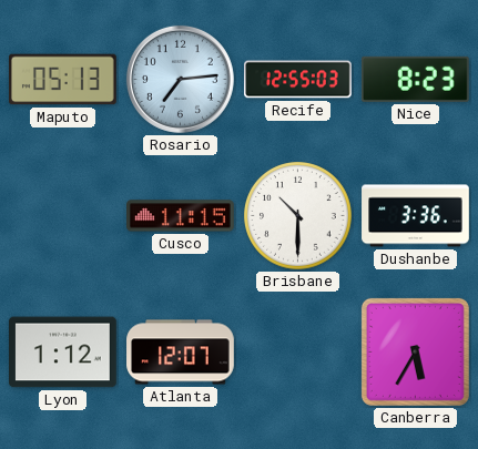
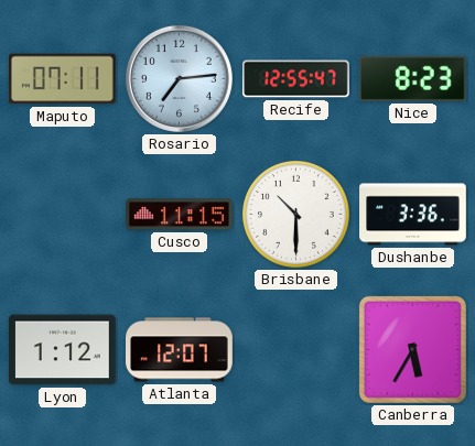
Maputo: 05:13 -> 07:11
Recife: 12:55:03 -> 12:55:47
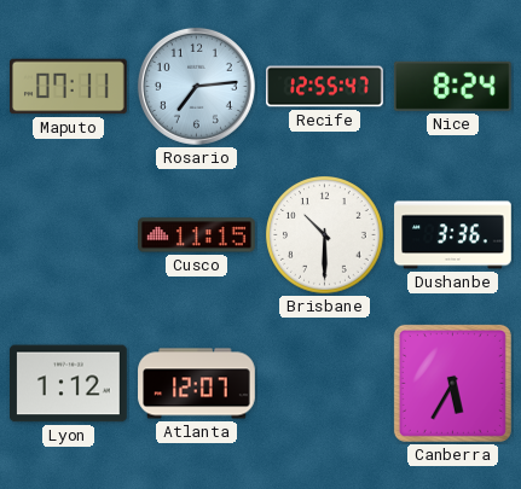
Nice: 8:23 -> 8:24
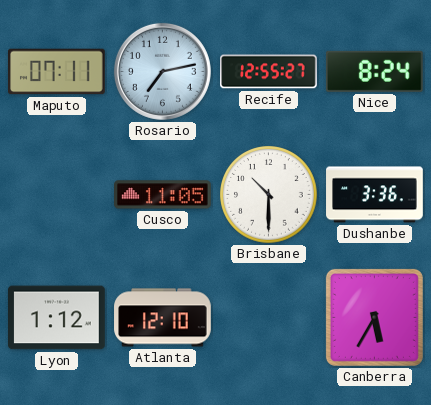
Rosario: 7:14 -> 7:13
Recife: 12:55:47 -> 12:55:27
Cusco: 11:15 -> 11:05
Atlanta: 12:07 -> 12:10
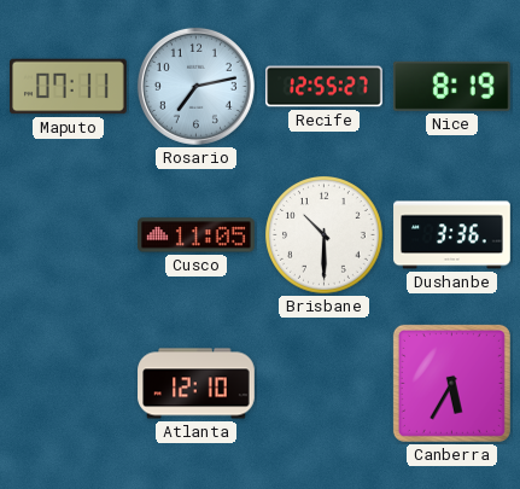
Nice: 8:24 -> 8:19
Lyon: 1:12 -> none
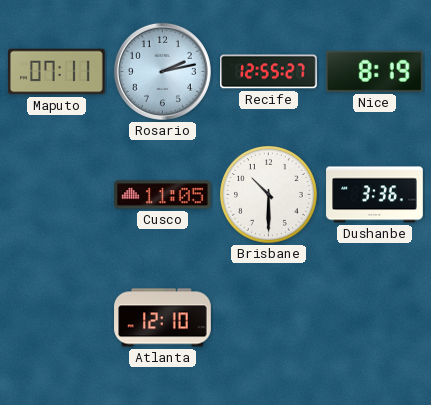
Rosario: 7:13 -> 2:13
Canberra: 5:35 -> none
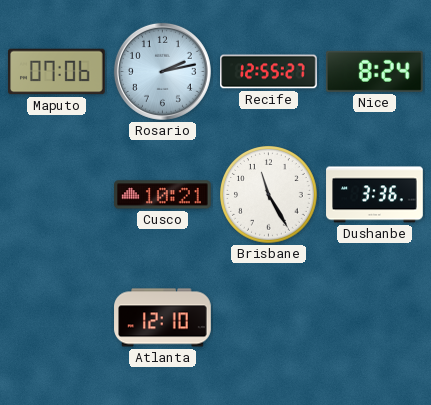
Maputo: 07:11 -> 07:06
Nice: 8:19 -> 8:24
Cusco: 11:05 -> 10:21
Brisbane: 10:30 -> 11:25
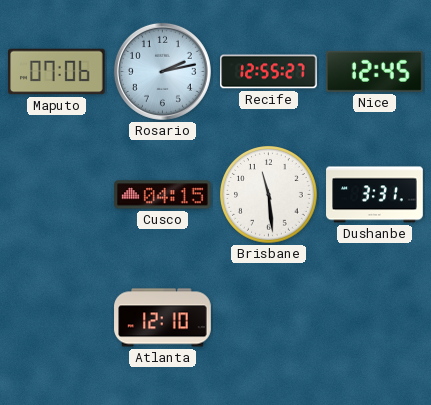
Nice: 8:24 -> 12:45
Cusco: 10:21 -> 04:15
Brisbane: 11:25 -> 11:29
Dushanbe: 3:36 -> 3:31
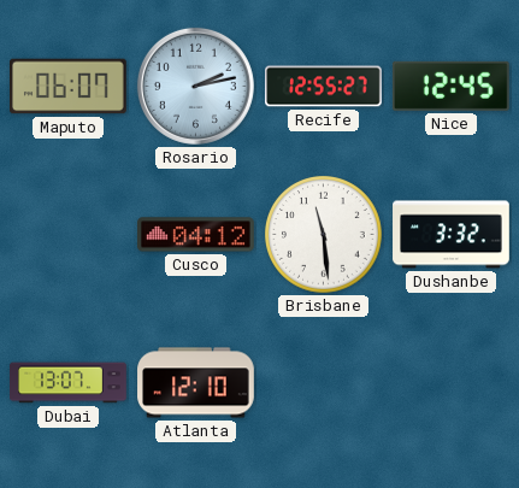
Maputo: 07:06 -> 06:07
Cusco: 04:15 -> 04:12
Dushanbe: 3:31 -> 3:32
Dubai: none -> 13:07
